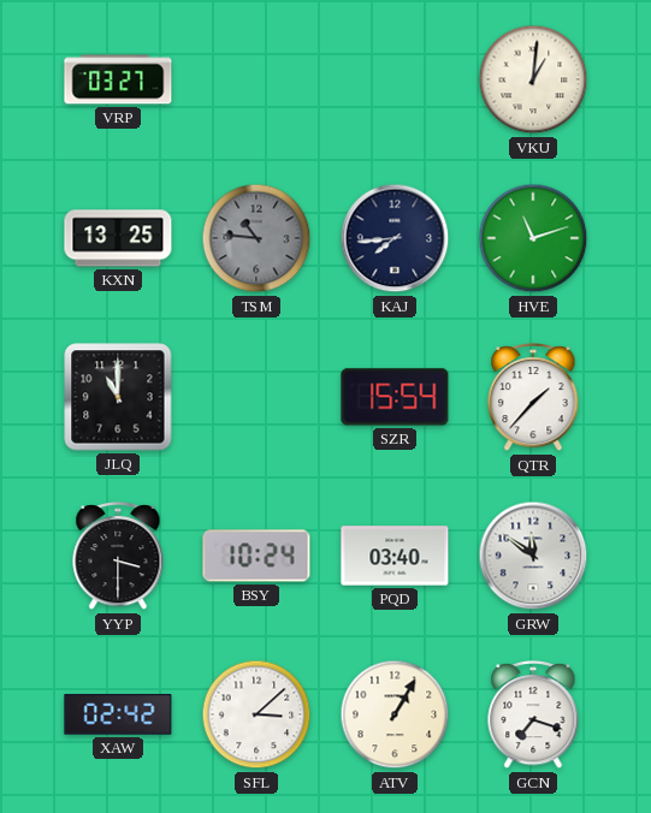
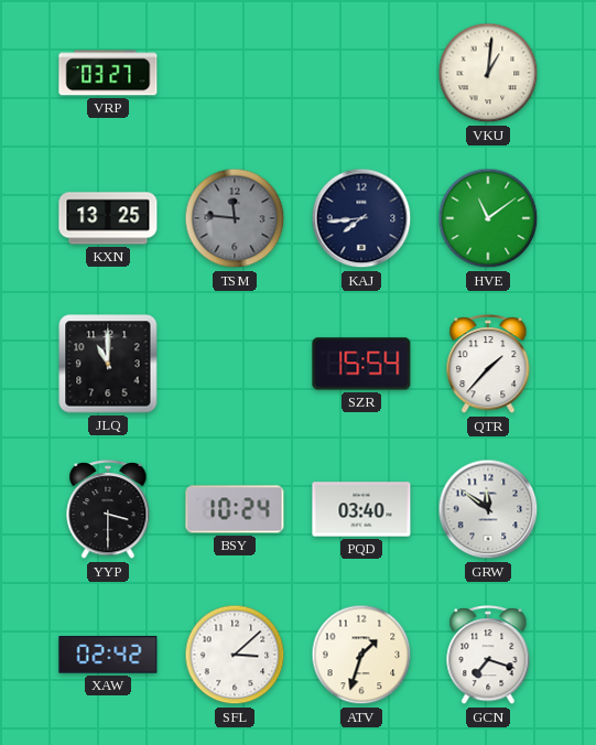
TSM: 10:46 -> 11:46
HVE: 11:12 -> 11:09
ATV: 1:05 -> 1:33
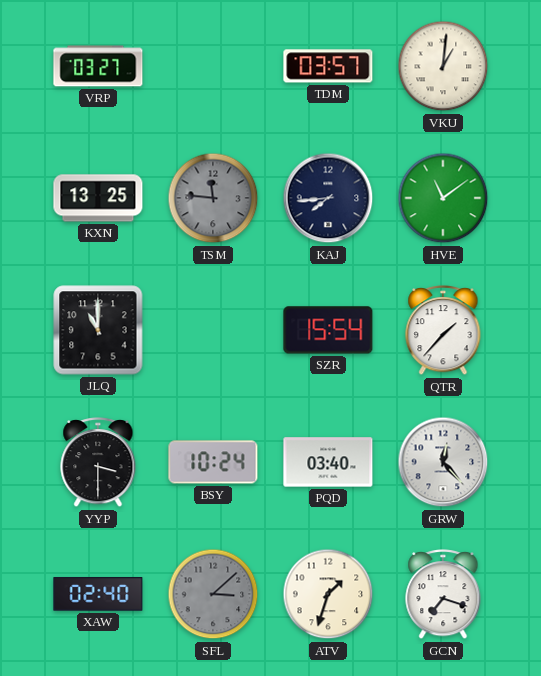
TDM: none -> 03:57
GRW: 11:51 -> 12:23
XAW: 02:42 -> 02:40
SFL dial: white -> grey
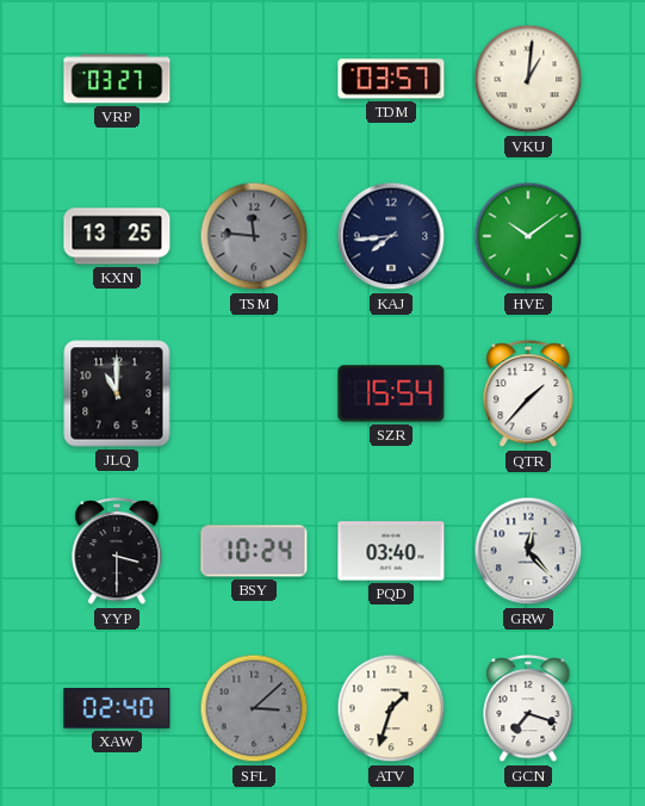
HVE: 11:09 -> 10:09
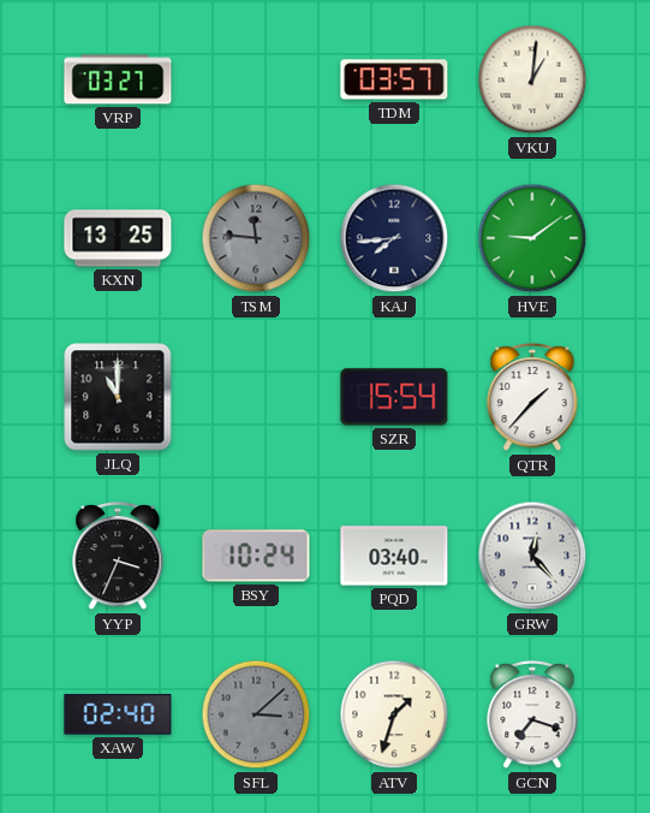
HVE: 10:09 -> 9:09
YYP: 3:30 -> 3:34
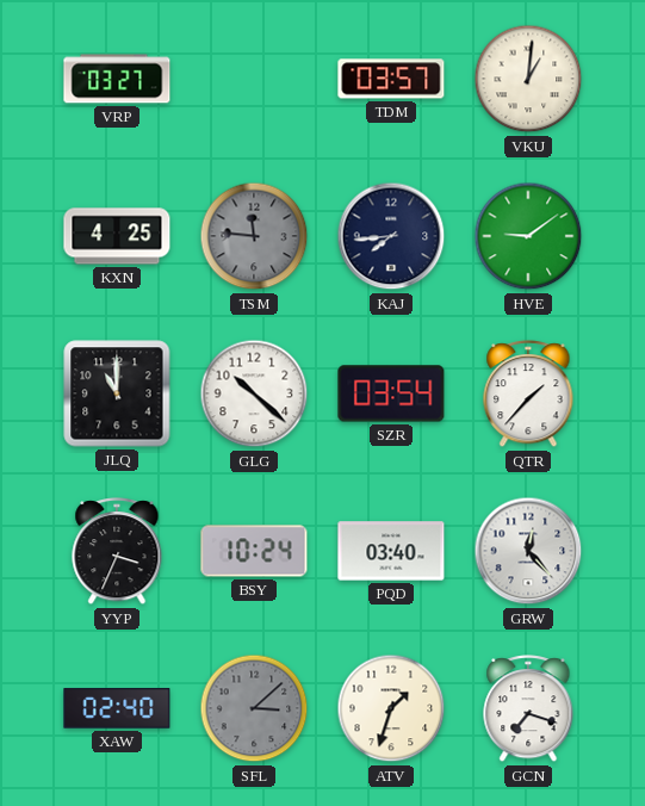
KXN: 13:25 -> 4:25
GLG: none -> 10:22
SZR: 15:54 -> 03:54
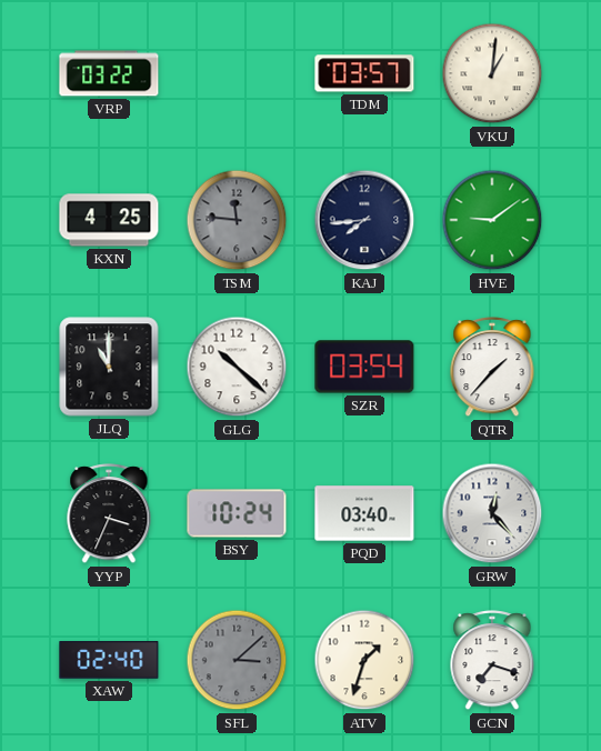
VRP: 03:27 -> 03:22
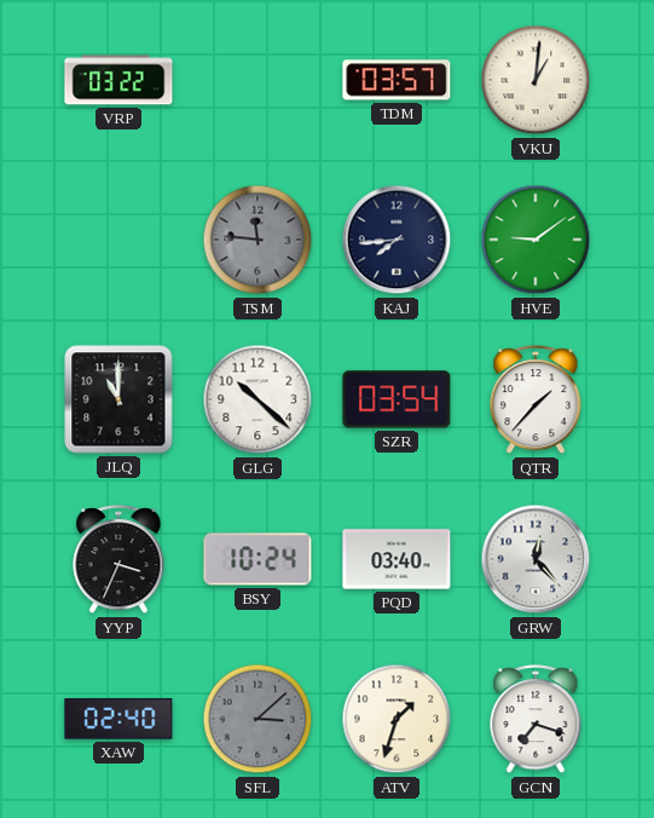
KXN: 4:25 -> none
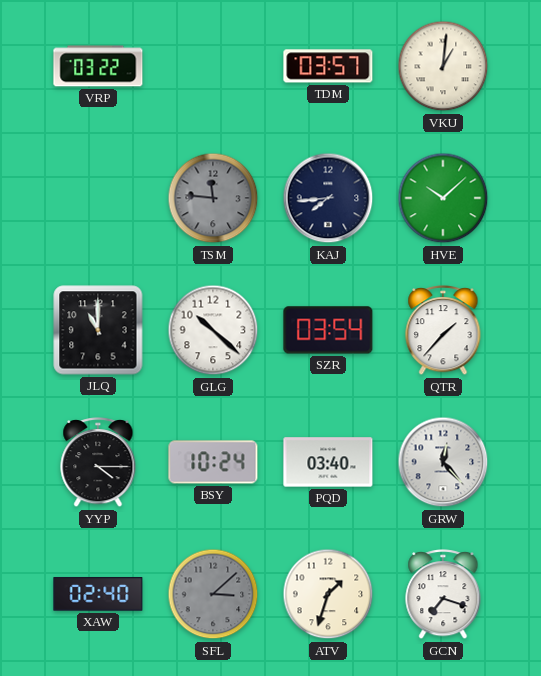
HVE: 9:09 -> 10:08
YYP: 3:34 -> 4:15
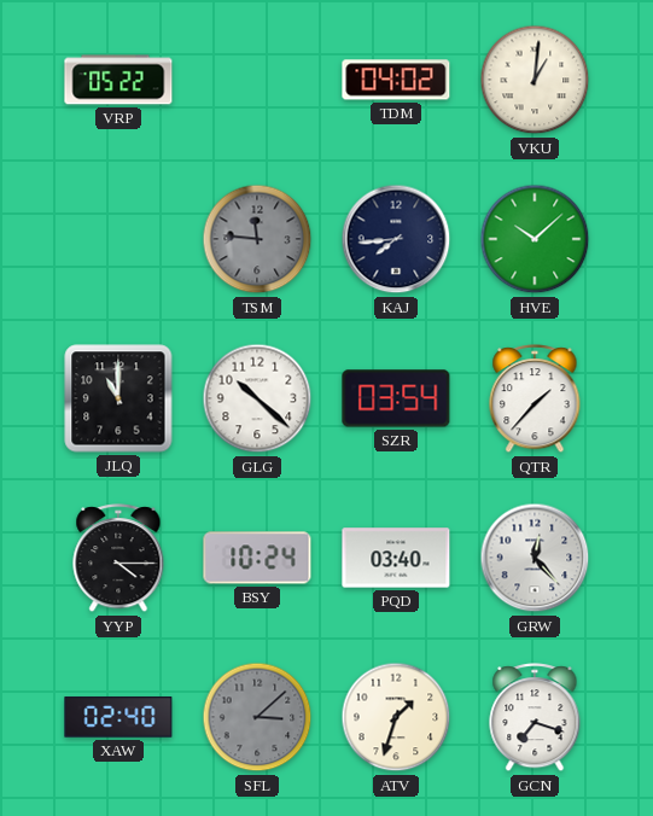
VRP: 03:22 -> 05:22
TDM: 03:57 -> 04:02
